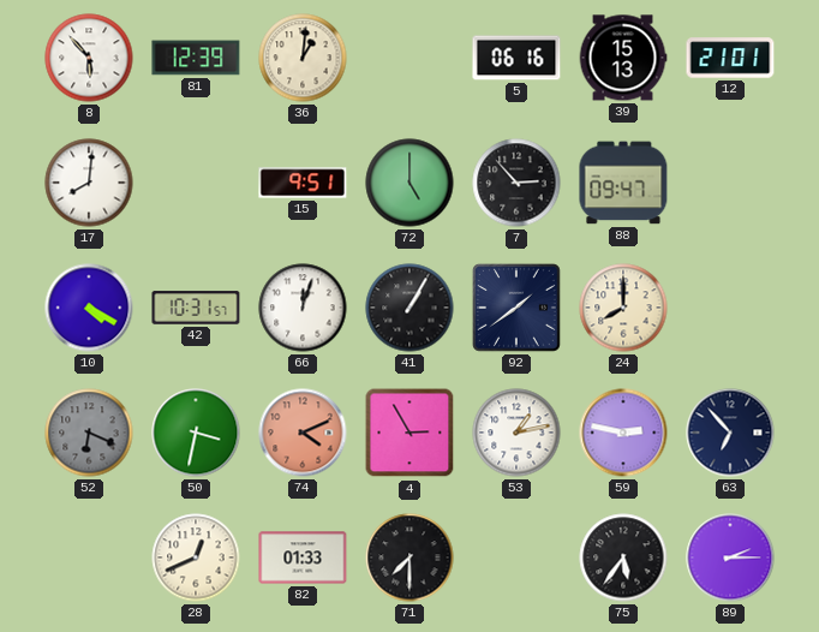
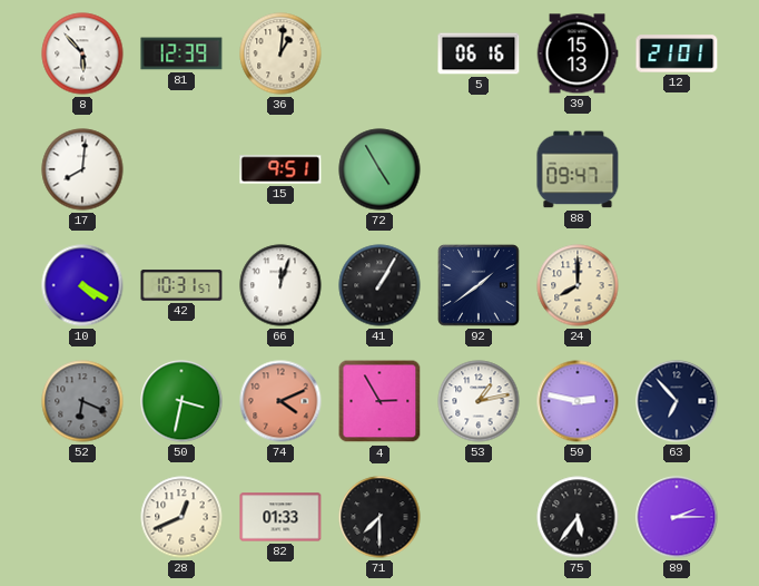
72: 5:00 -> 4:55
7: 2:53 -> none
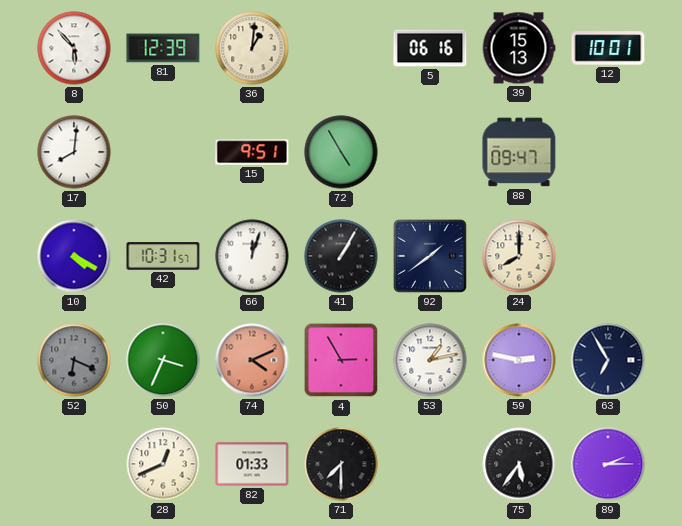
12: 21:01 -> 10:01
50: 3:32 -> 3:34
63: 6:53 -> 6:55
